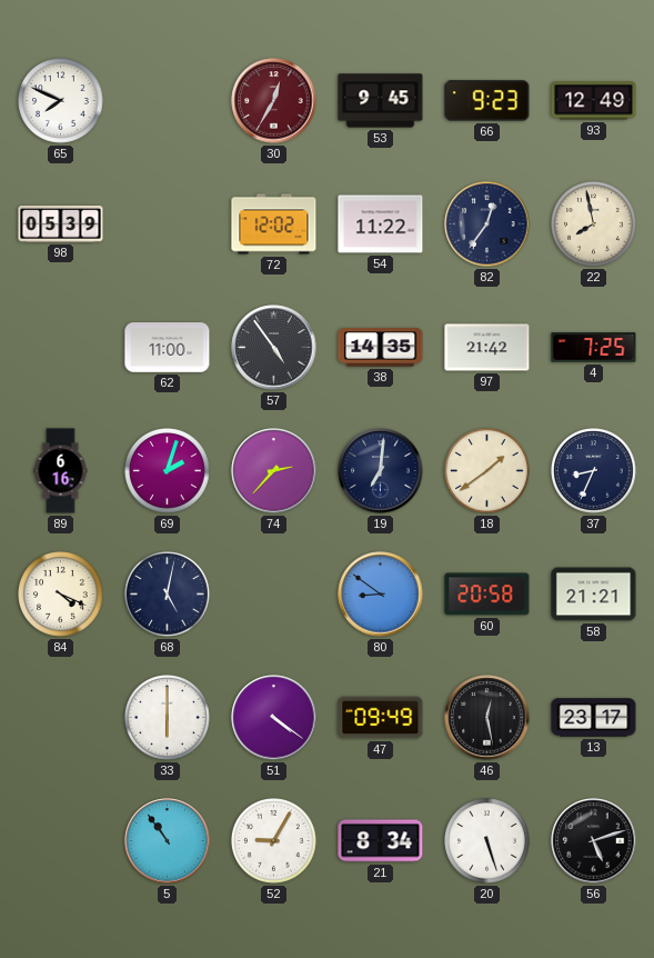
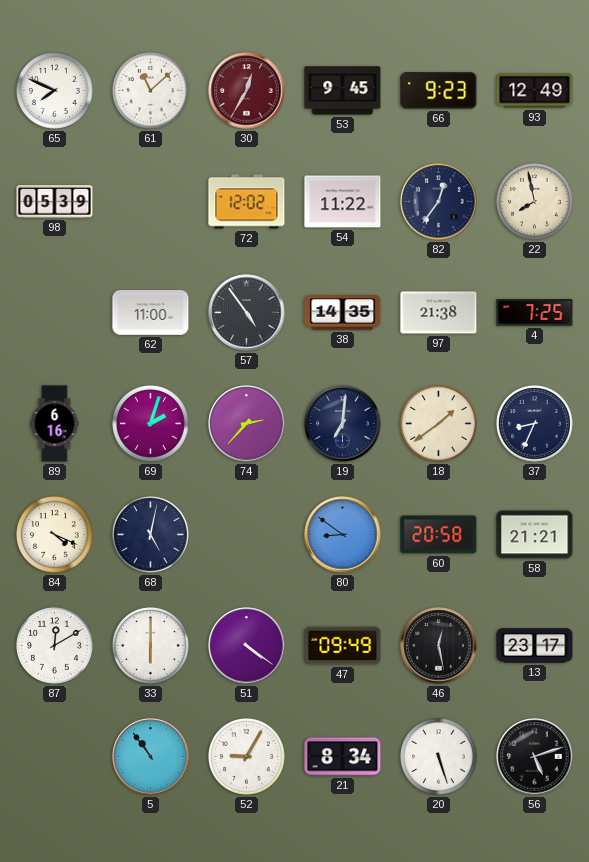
61: none -> 11:08
97: 21:42 -> 21:38
87: none -> 12:10
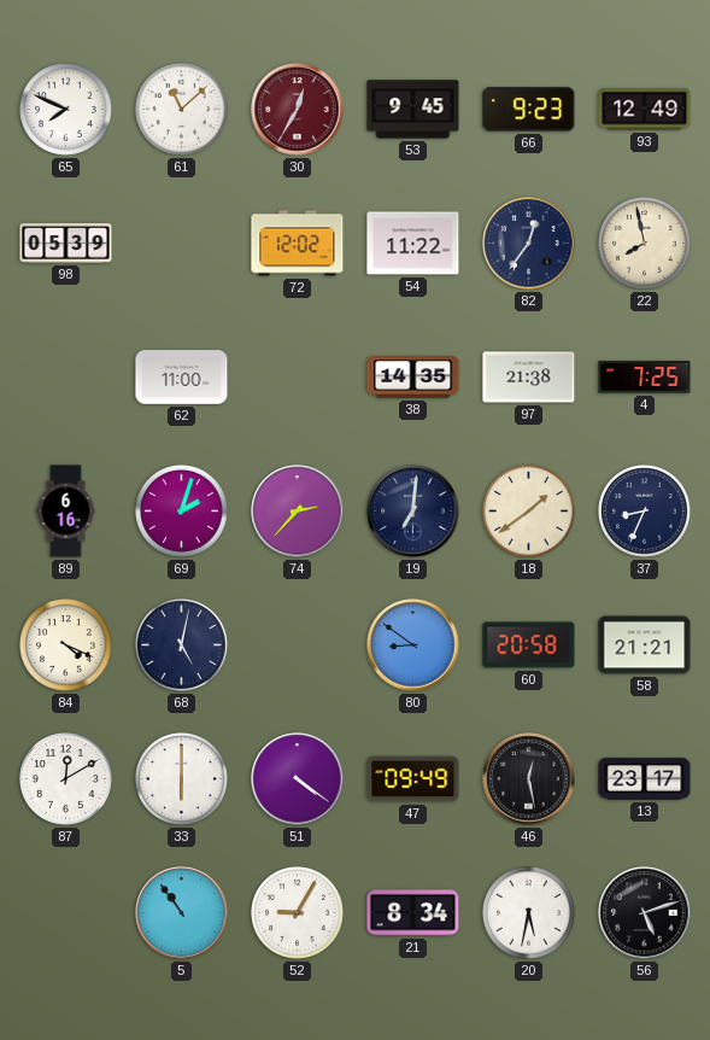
57: 4:54 -> none
20: 5:27 -> 5:32
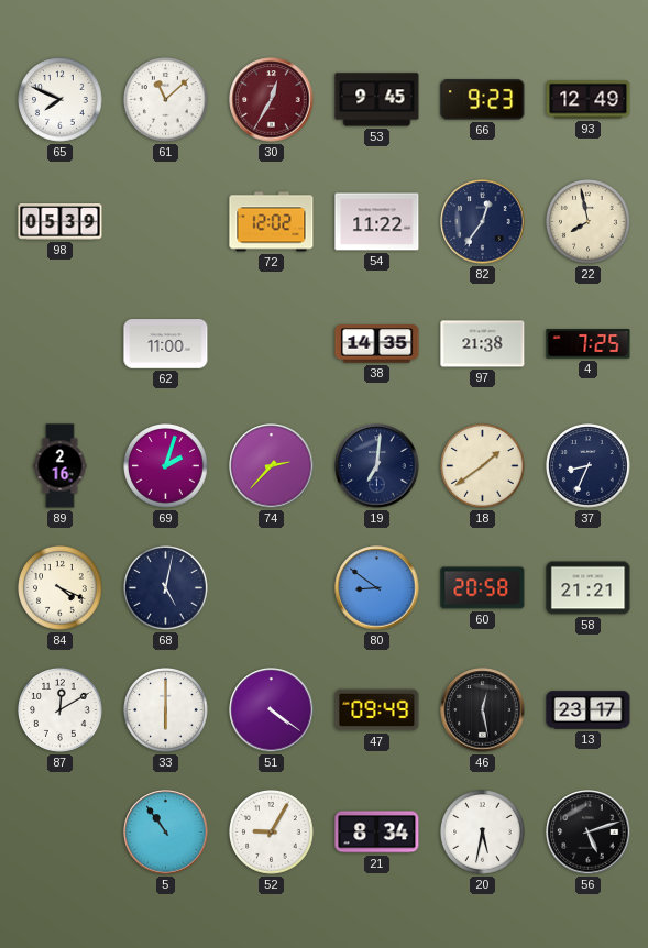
89: 6:16 -> 2:16
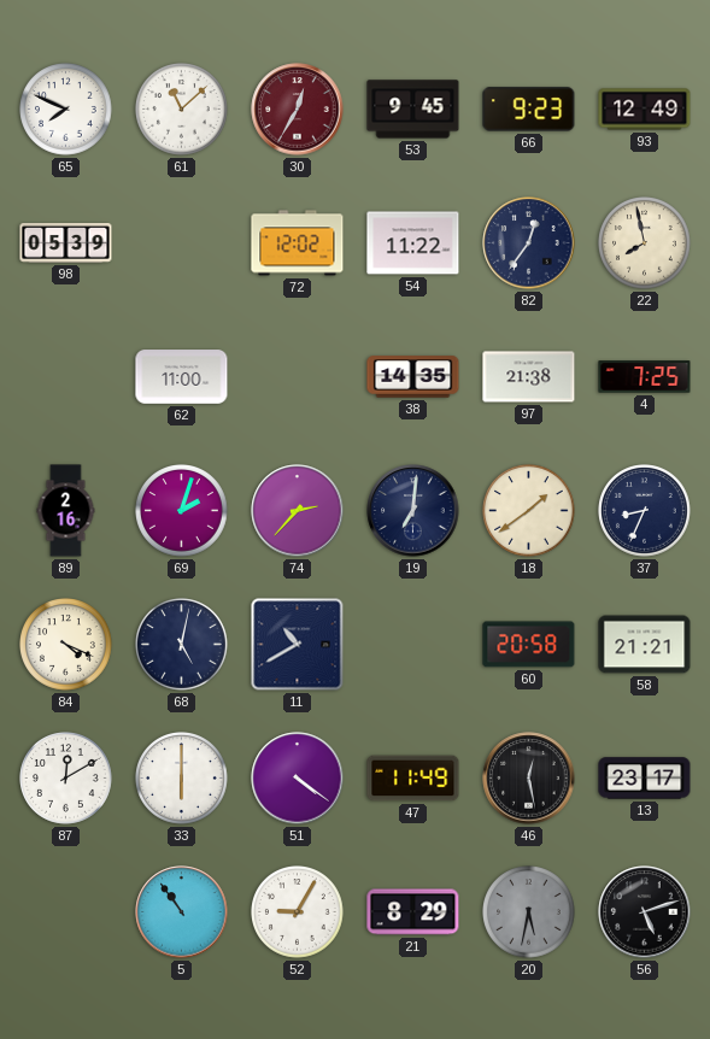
11: none -> 10:40
80: 8:51 -> none
47: 09:49 -> 11:49
21: 8:34 -> 8:29
20 dial: white -> grey
